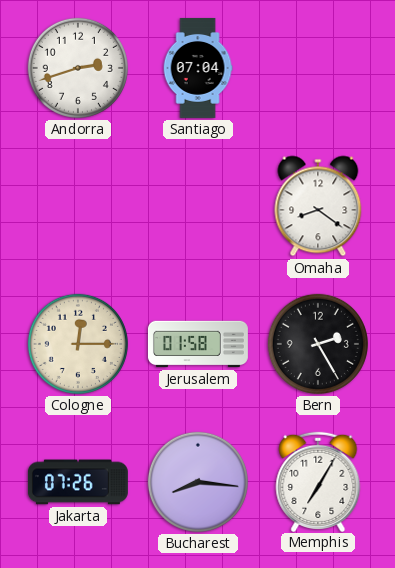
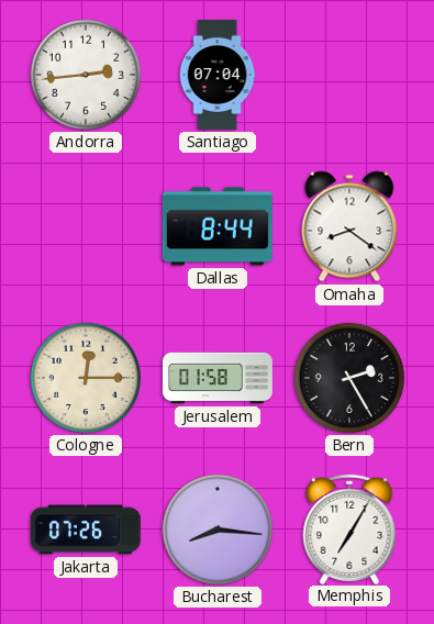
Andorra: 2:42 -> 2:44
Dallas: none -> 8:44
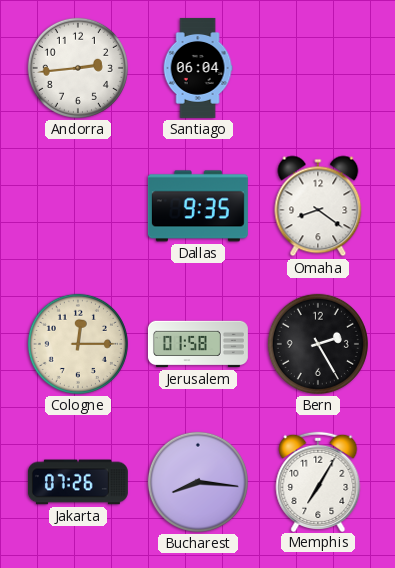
Santiago: 07:04 -> 06:04
Dallas: 8:44 -> 9:35
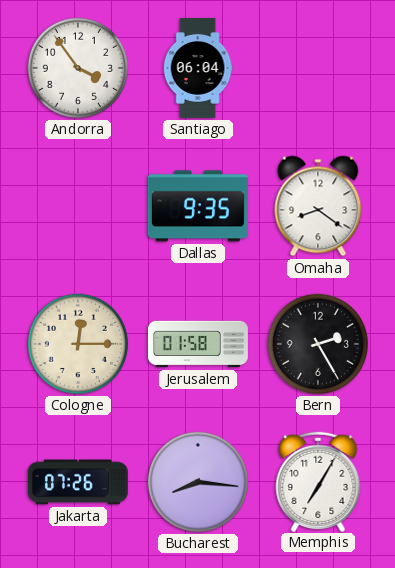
Andorra: 2:44 -> 3:54
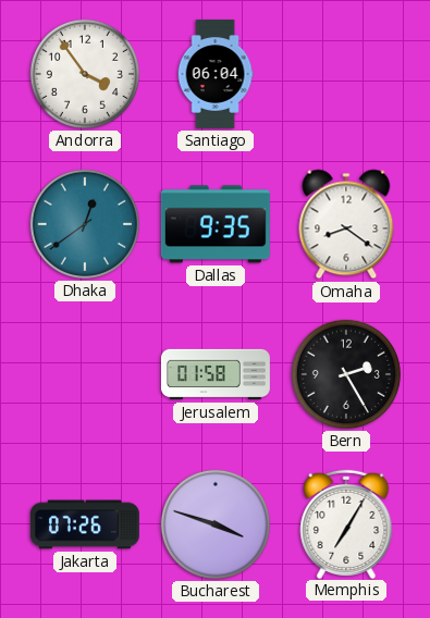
Dhaka: none -> 12:39
Cologne: 12:15 -> none
Bucharest: 8:16 -> 3:48
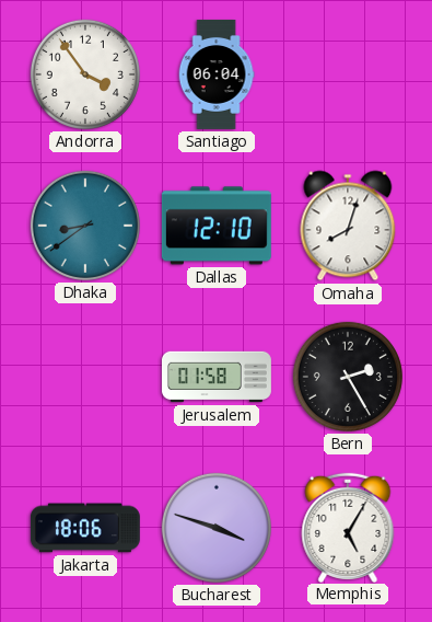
Dhaka: 12:39 -> 8:39
Dallas: 9:35 -> 12:10
Omaha: 8:21 -> 8:03
Jakarta: 07:26 -> 18:06
Memphis: 7:05 -> 5:05
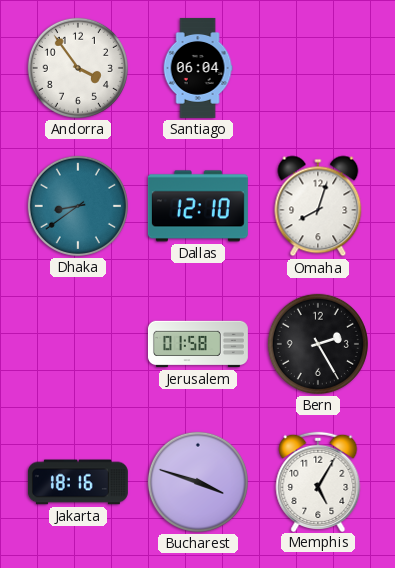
Jakarta: 18:06 -> 18:16
